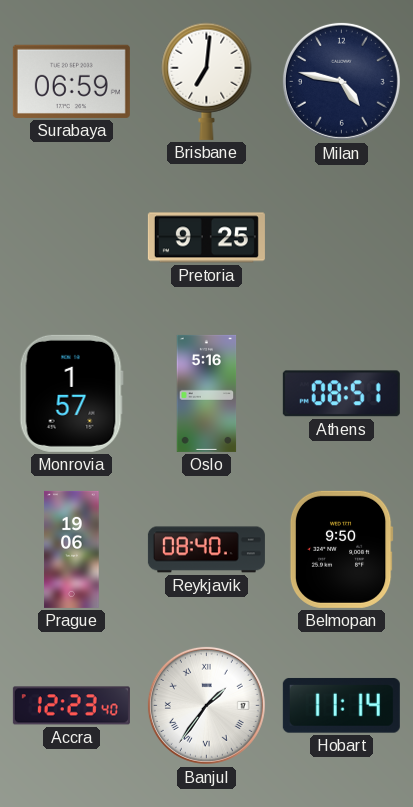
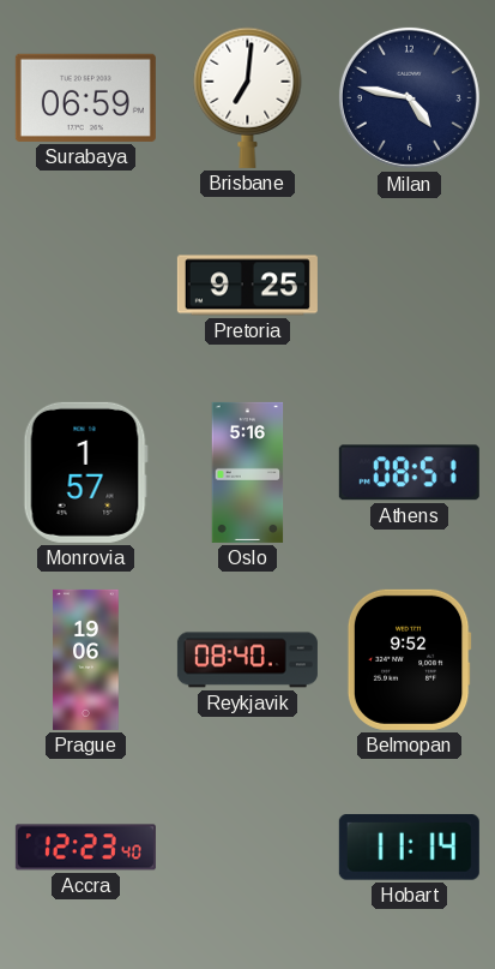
Belmopan: 9:50 -> 9:52
Banjul: 1:36 -> none
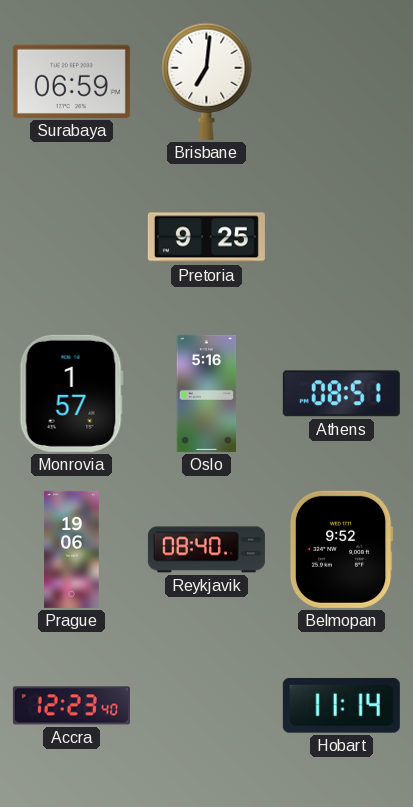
Milan: 4:47 -> none
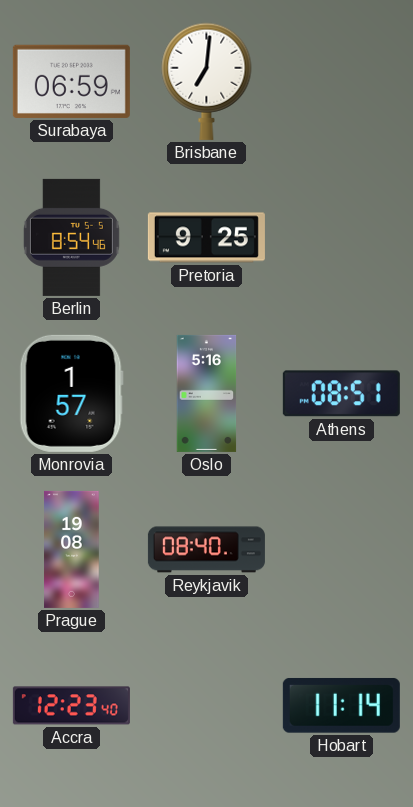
Berlin: none -> 8:54
Prague: 19:06 -> 19:08
Belmopan: 9:52 -> none
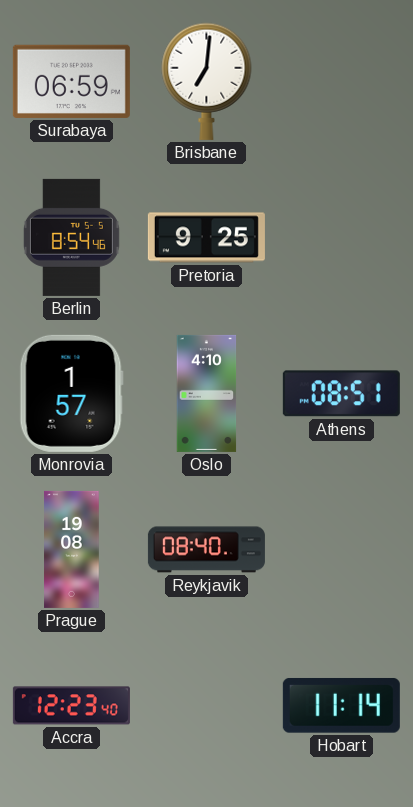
Oslo: 5:16 -> 4:10
